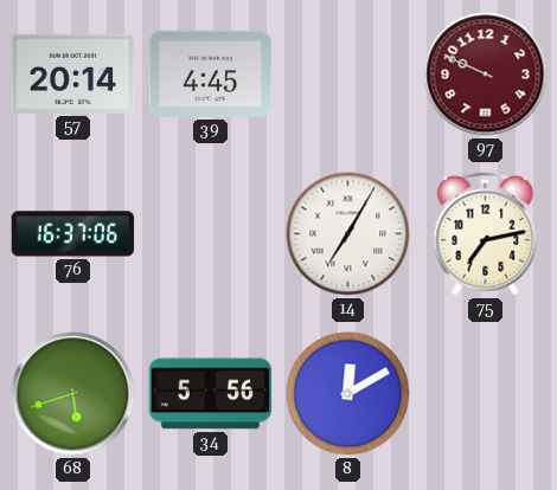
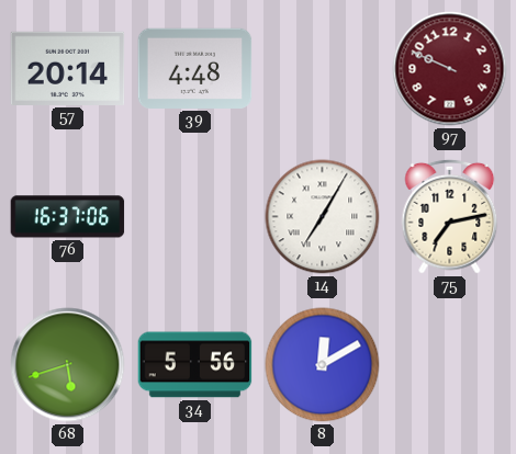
39: 4:45 -> 4:48
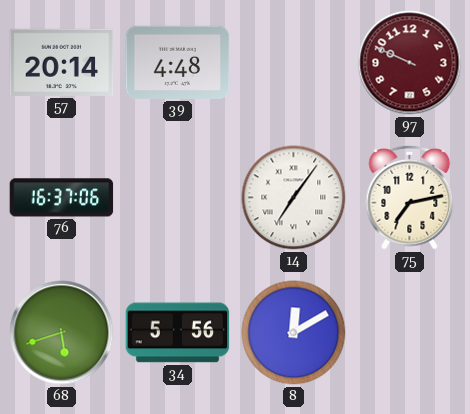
14: 7:05 -> 7:06
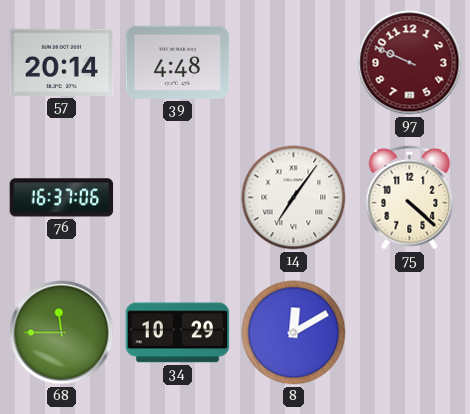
75: 7:13 -> 4:22
68: 5:42 -> 11:45
34: 5:56 -> 10:29
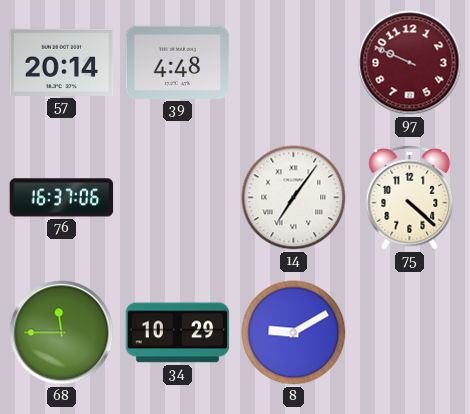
8: 12:10 -> 9:10
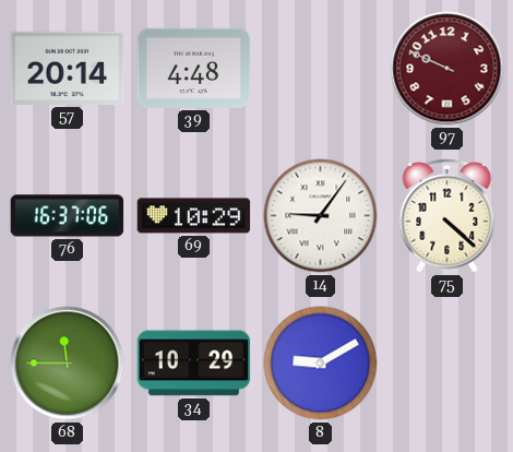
69: none -> 10:29
14: 7:06 -> 9:06
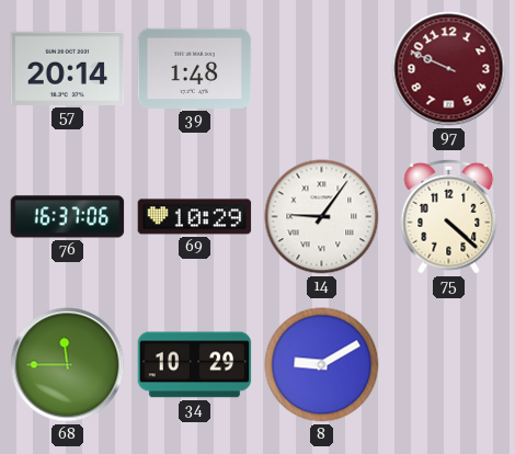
39: 4:48 -> 1:48
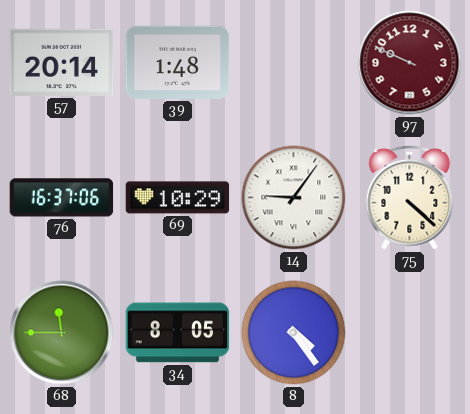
34: 10:29 -> 8:05
8: 9:10 -> 4:24
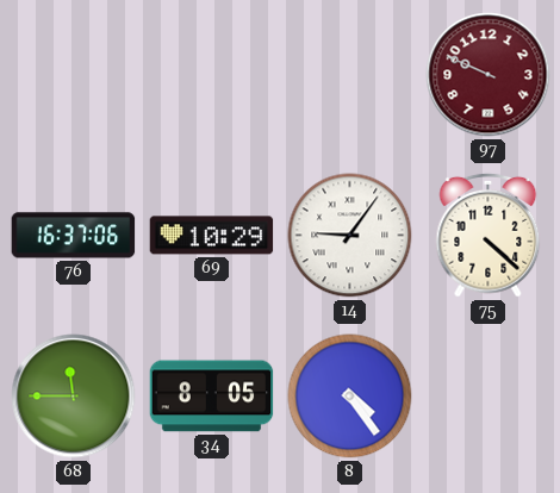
57: 20:14 -> none
39: 1:48 -> none
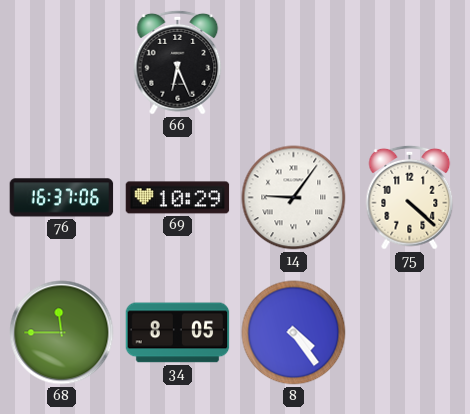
66: none -> 6:26
97: 9:49 -> none
